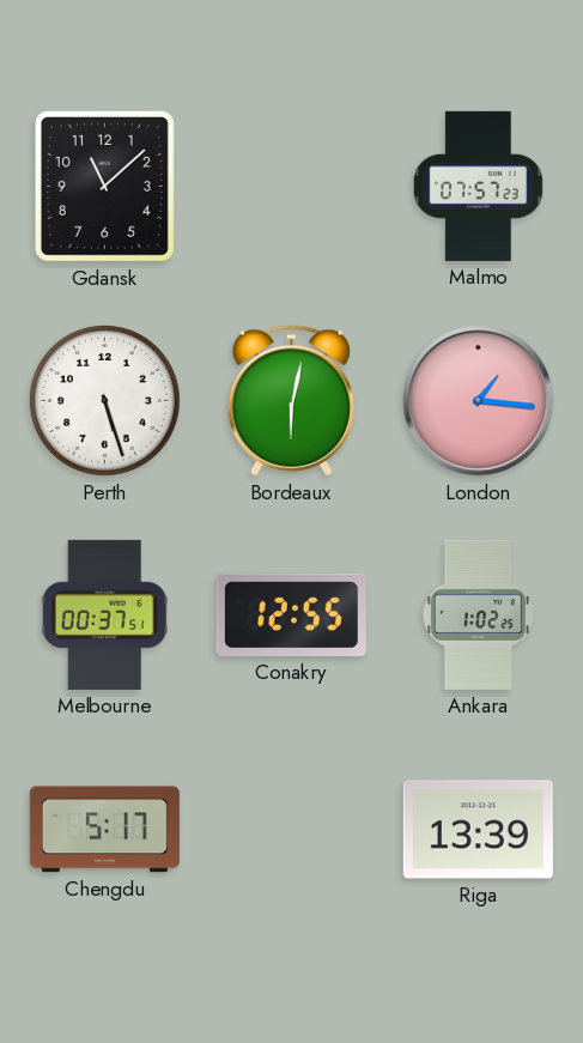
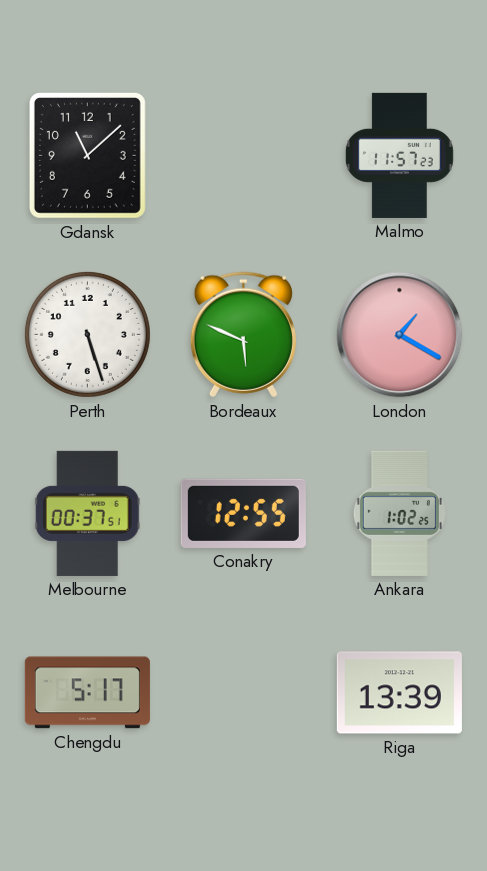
Malmo: 07:57 -> 11:57
Bordeaux: 6:02 -> 5:49
London: 1:16 -> 1:20
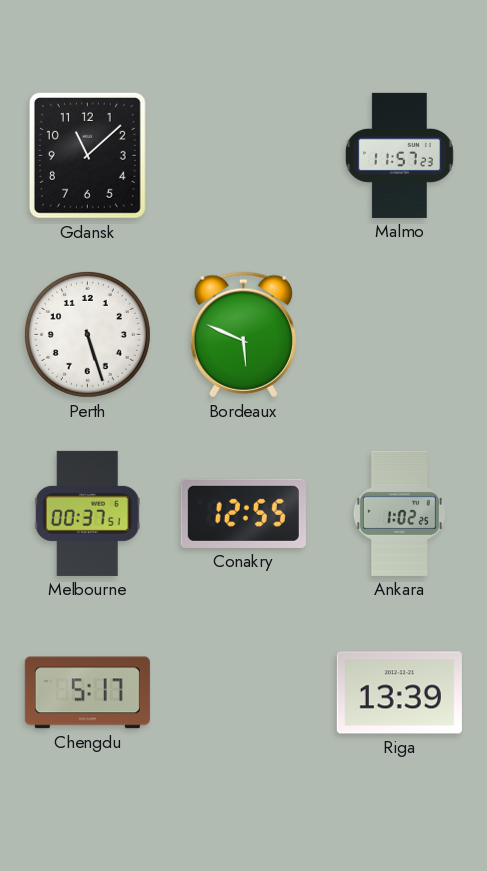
London: 1:20 -> none
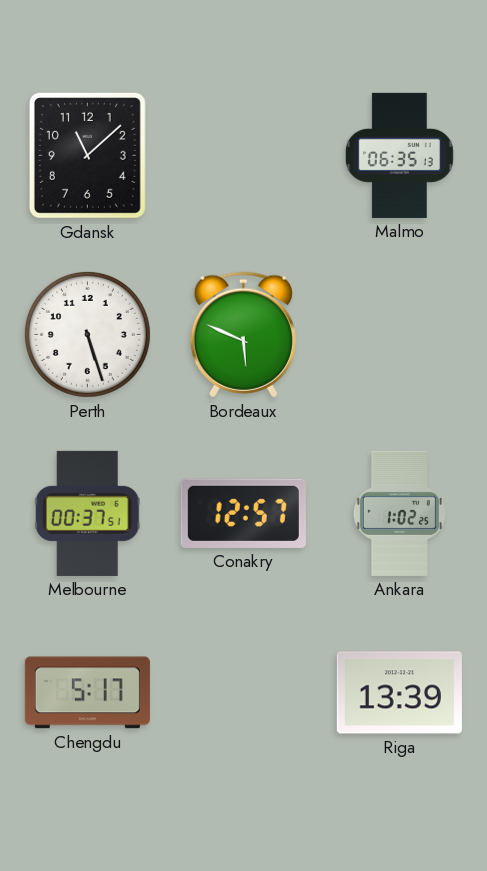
Malmo: 11:57 -> 06:35
Conakry: 12:55 -> 12:57
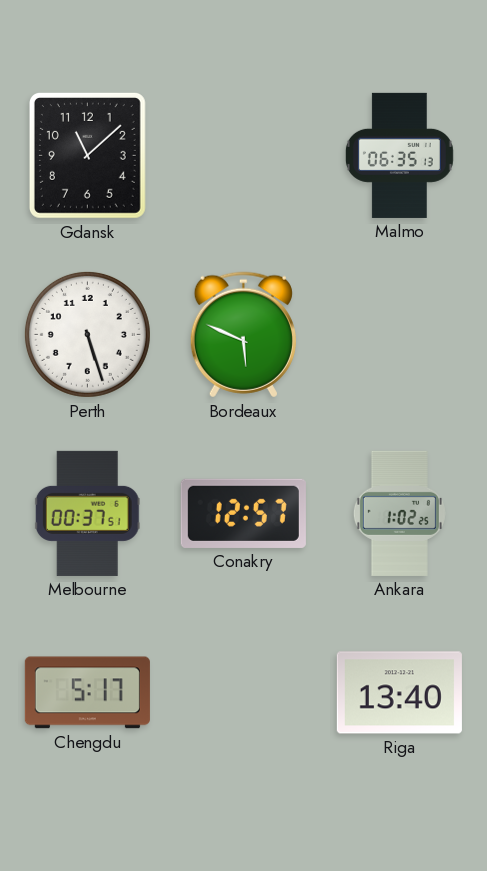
Riga: 13:39 -> 13:40
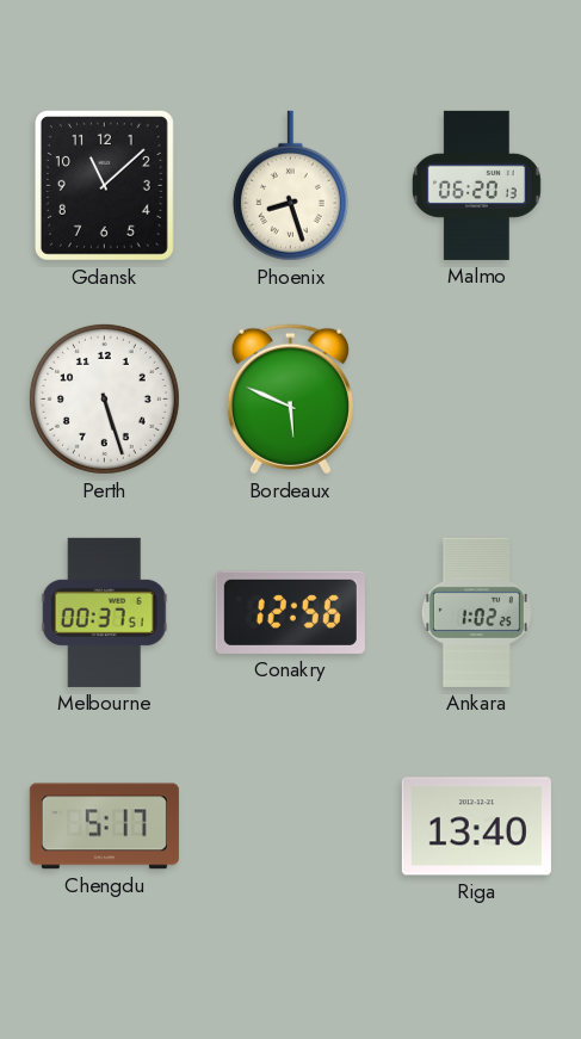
Phoenix: none -> 8:27
Malmo: 06:35 -> 06:20
Conakry: 12:57 -> 12:56
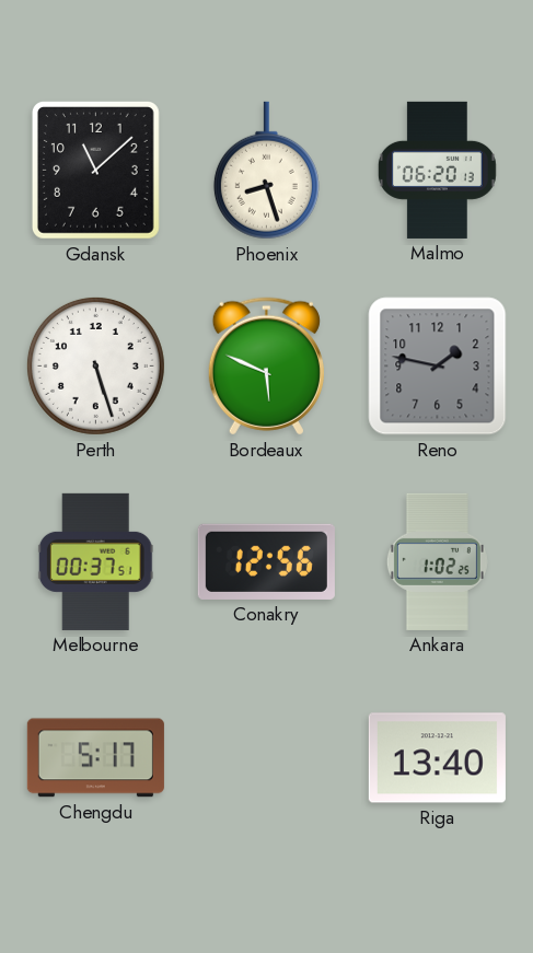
Reno: none -> 1:47
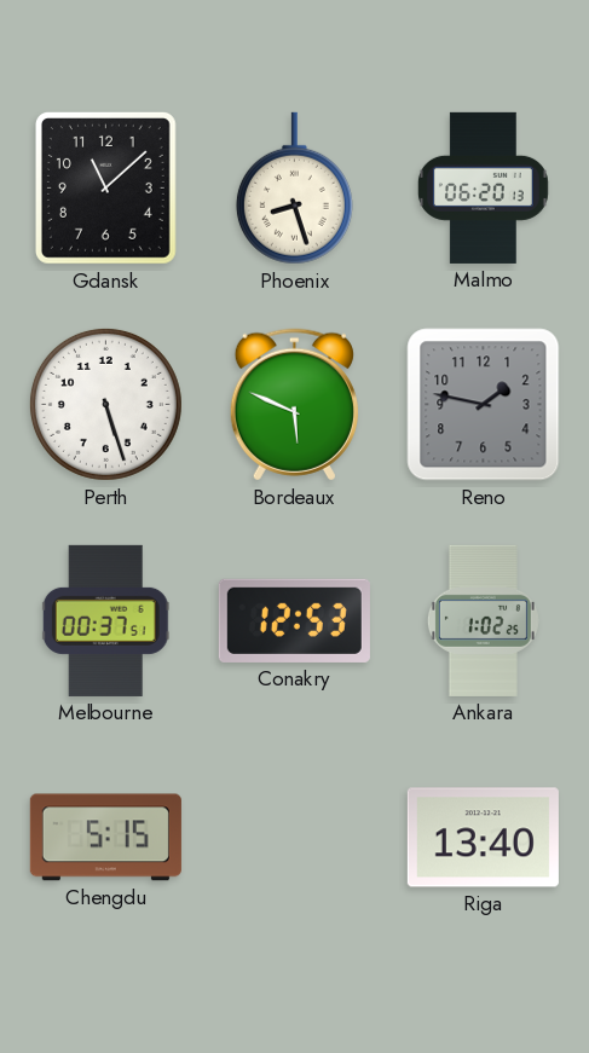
Conakry: 12:56 -> 12:53
Chengdu: 5:17 -> 5:15
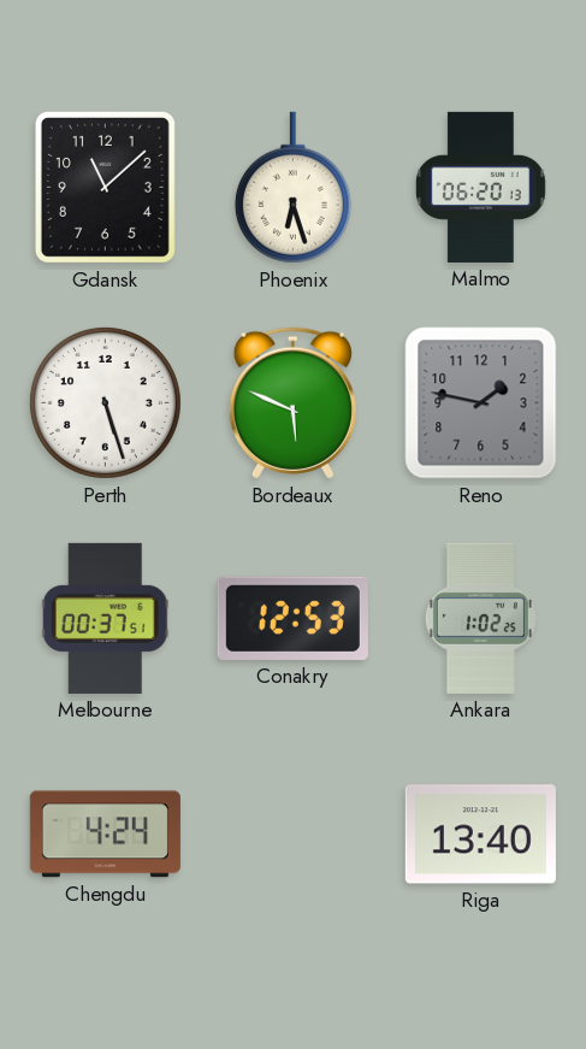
Phoenix: 8:27 -> 6:27
Chengdu: 5:15 -> 4:24
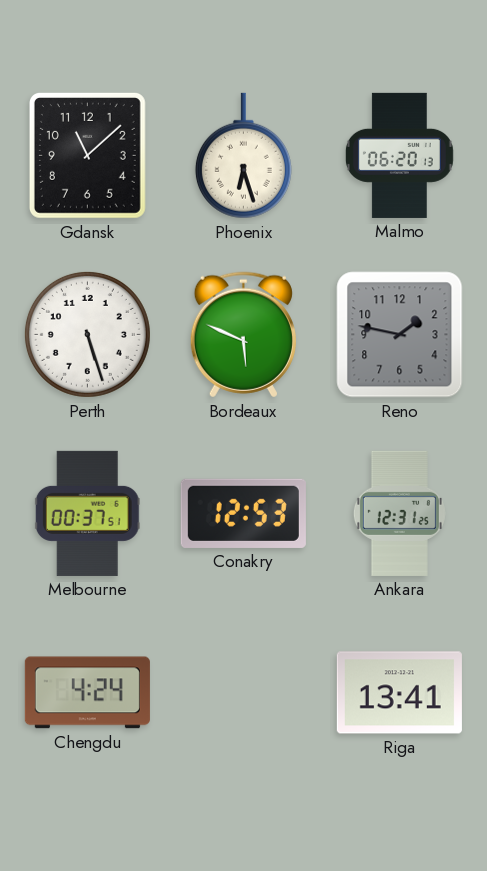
Ankara: 1:02 -> 12:31
Riga: 13:40 -> 13:41
